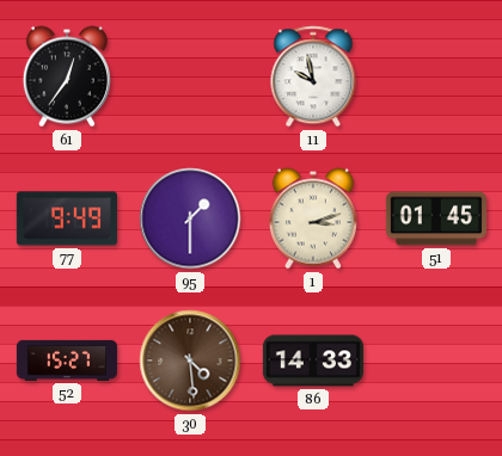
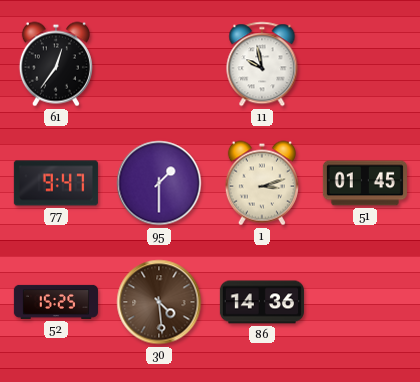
77: 9:49 -> 9:47
52: 15:27 -> 15:25
86: 14:33 -> 14:36
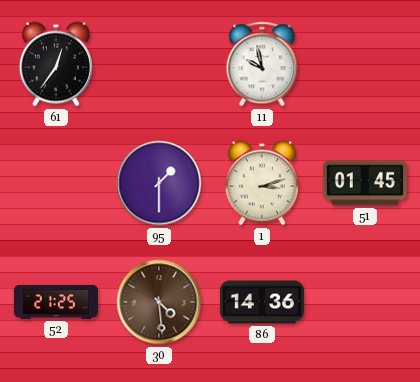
77: 9:47 -> none
52: 15:25 -> 21:25
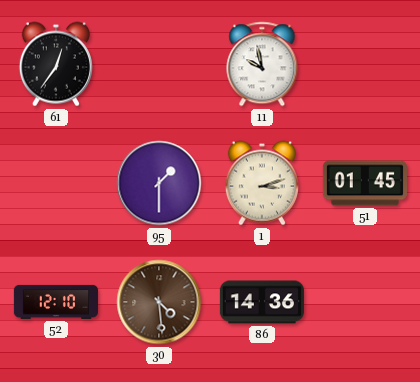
52: 21:25 -> 12:10
